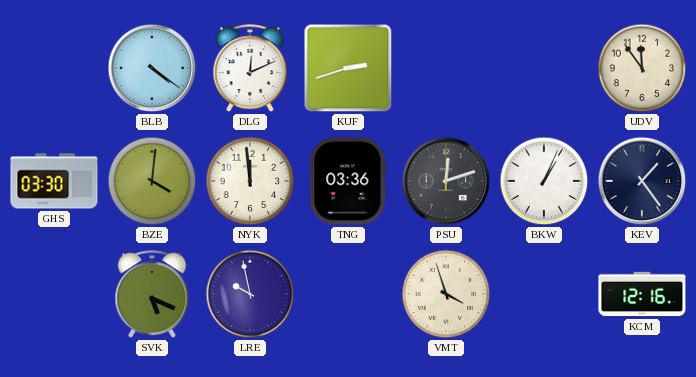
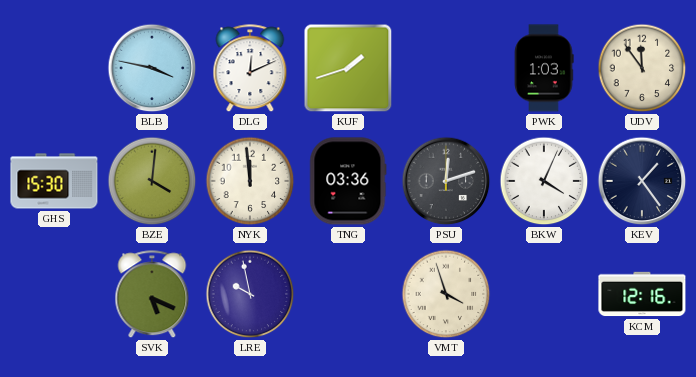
BLB: 4:21 -> 3:47
KUF: 2:42 -> 1:42
PWK: none -> 1:03
GHS: 03:30 -> 15:30
BKW: 1:04 -> 4:04
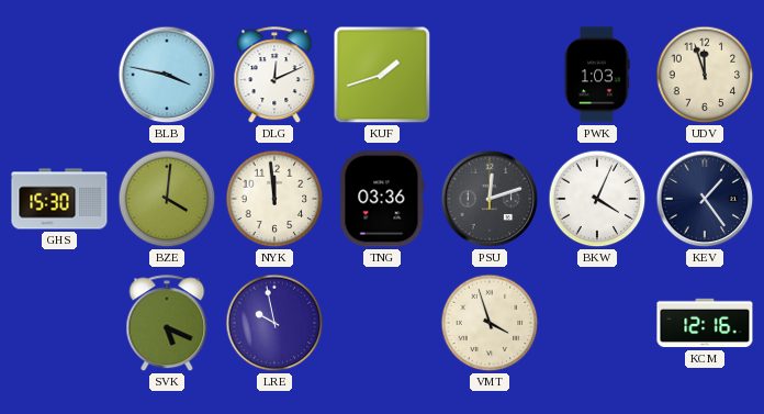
UDV: 11:54 -> 11:57
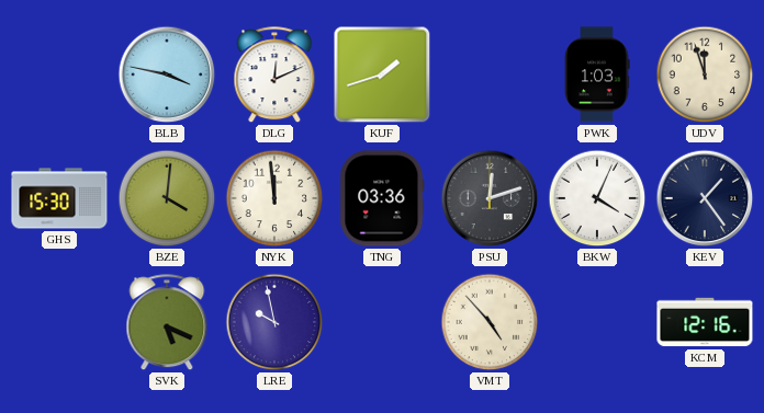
VMT: 3:57 -> 4:53
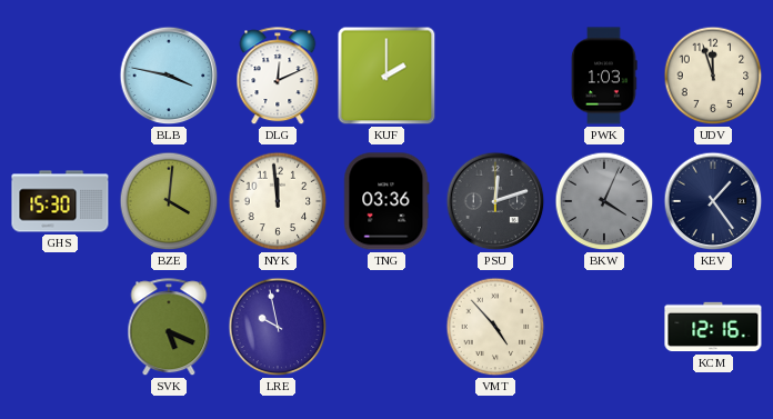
KUF: 1:42 -> 2:00
BKW dial: white -> grey
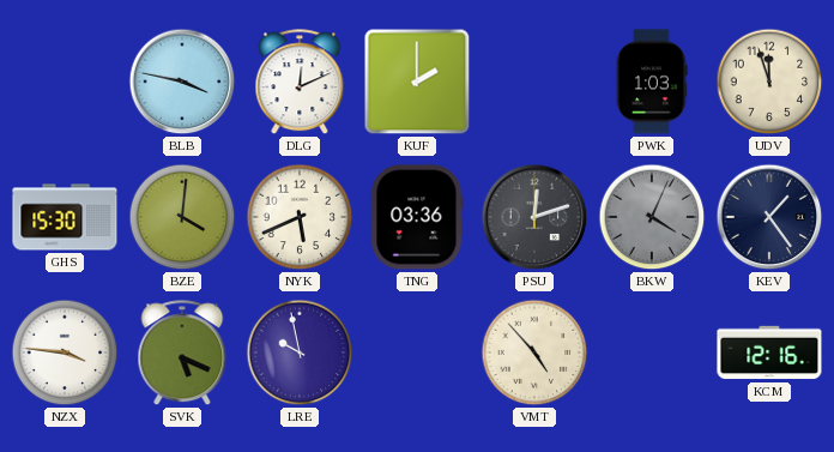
NYK: 11:59 -> 5:41
NZX: none -> 3:46
